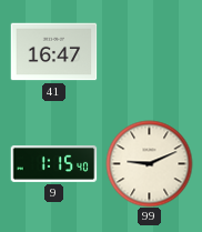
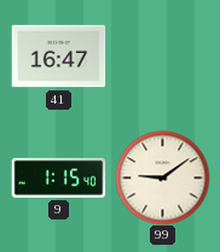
99: 9:11 -> 9:09
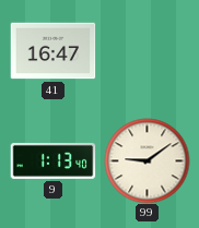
9: 1:15 -> 1:13
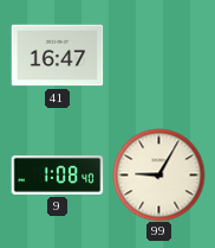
9: 1:13 -> 1:08
99: 9:09 -> 9:05
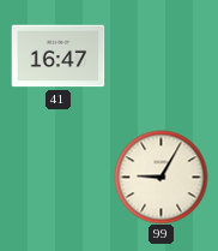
9: 1:08 -> none
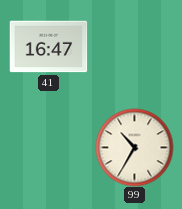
99: 9:05 -> 10:35
